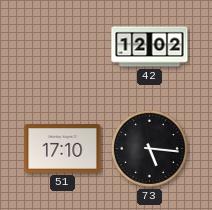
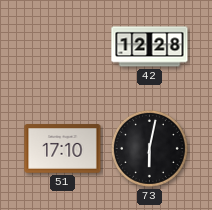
42: 12:02 -> 12:28
73: 5:16 -> 6:02
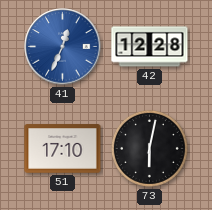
41: none -> 12:34
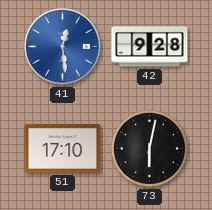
41: 12:34 -> 12:29
42: 12:28 -> 9:28
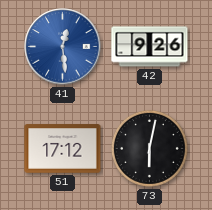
42: 9:28 -> 9:26
51: 17:10 -> 17:12
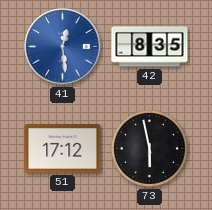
42: 9:26 -> 8:35
73: 6:02 -> 5:58
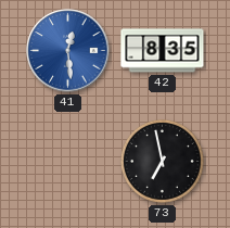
51: 17:12 -> none
73: 5:58 -> 6:58
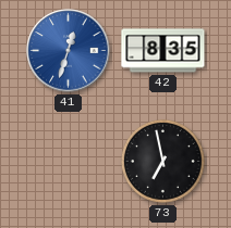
41: 12:29 -> 12:33
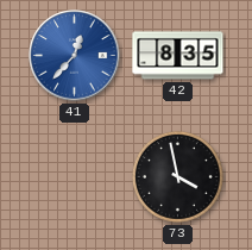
41: 12:33 -> 12:37
73: 6:58 -> 3:58
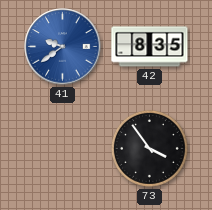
41: 12:37 -> 9:39
73: 3:58 -> 3:54
